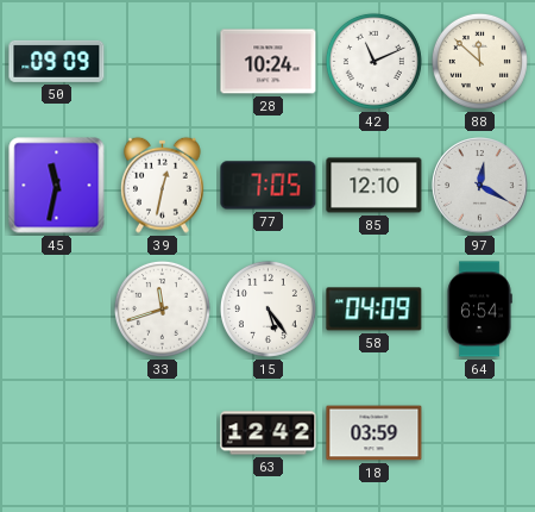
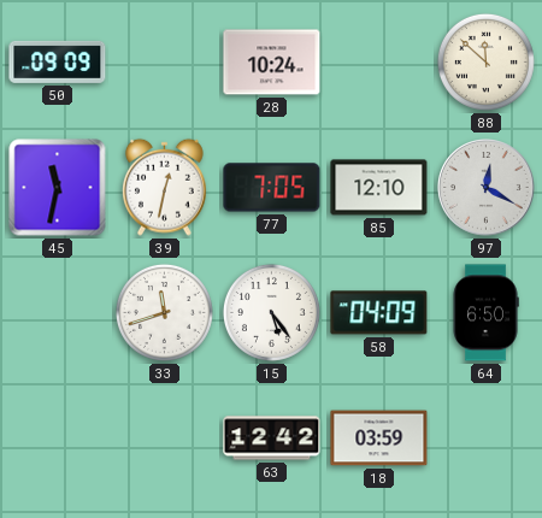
42: 11:11 -> none
64: 6:54 -> 6:50
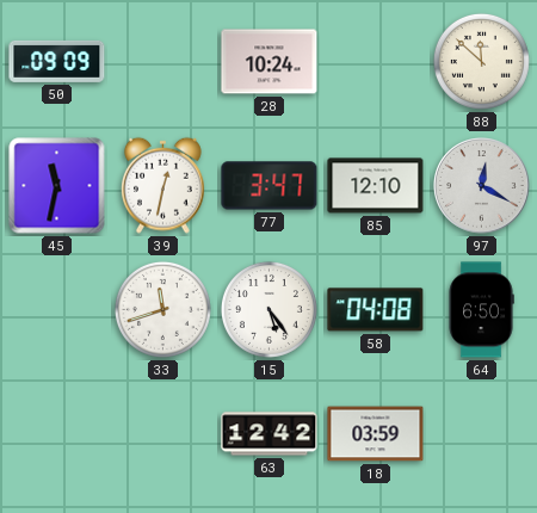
77: 7:05 -> 3:47
58: 04:09 -> 04:08
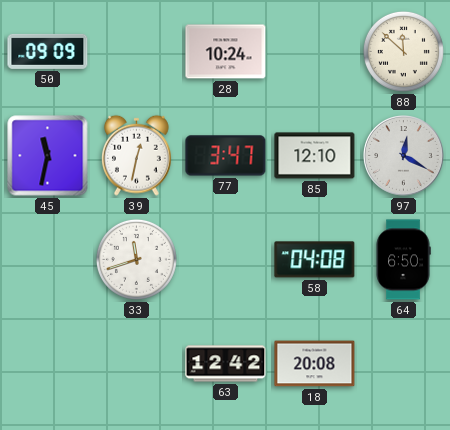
15: 5:24 -> none
18: 03:59 -> 20:08
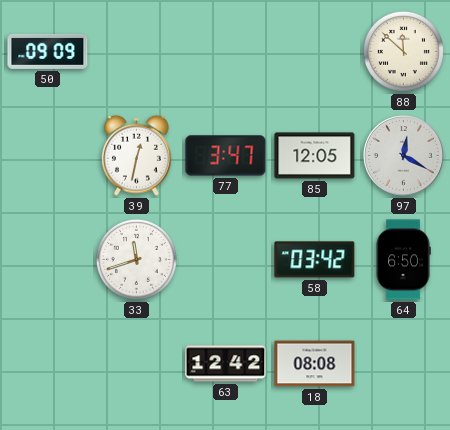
28: 10:24 -> none
45: 11:32 -> none
85: 12:10 -> 12:05
58: 04:08 -> 03:42
18: 20:08 -> 08:08
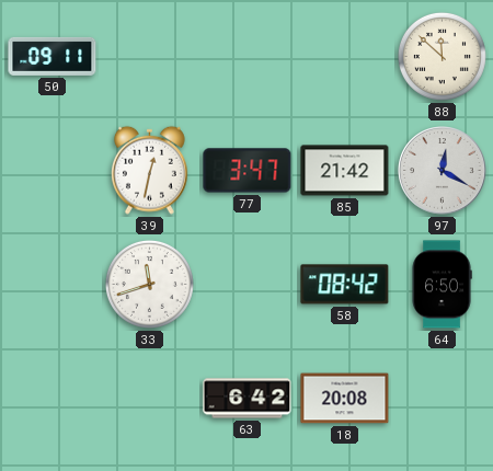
50: 09:09 -> 09:11
85: 12:05 -> 21:42
58: 03:42 -> 08:42
63: 12:42 -> 6:42
18: 08:08 -> 20:08
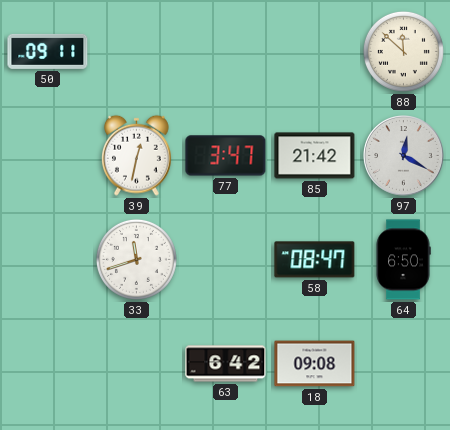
58: 08:42 -> 08:47
18: 20:08 -> 09:08
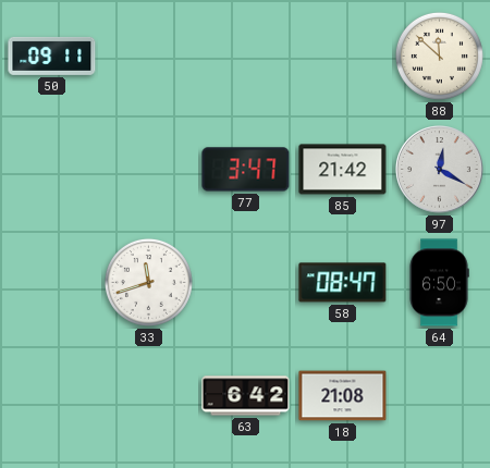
39: 12:32 -> none
18: 09:08 -> 21:08
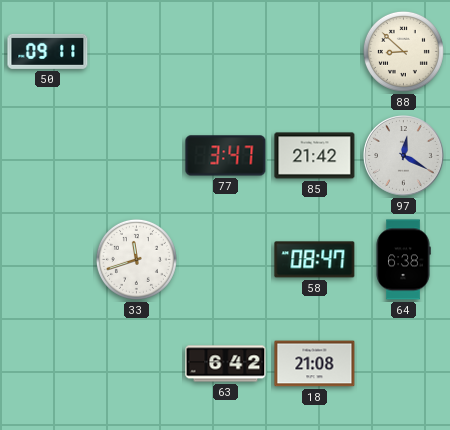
88: 11:52 -> 8:52
64: 6:50 -> 6:38
